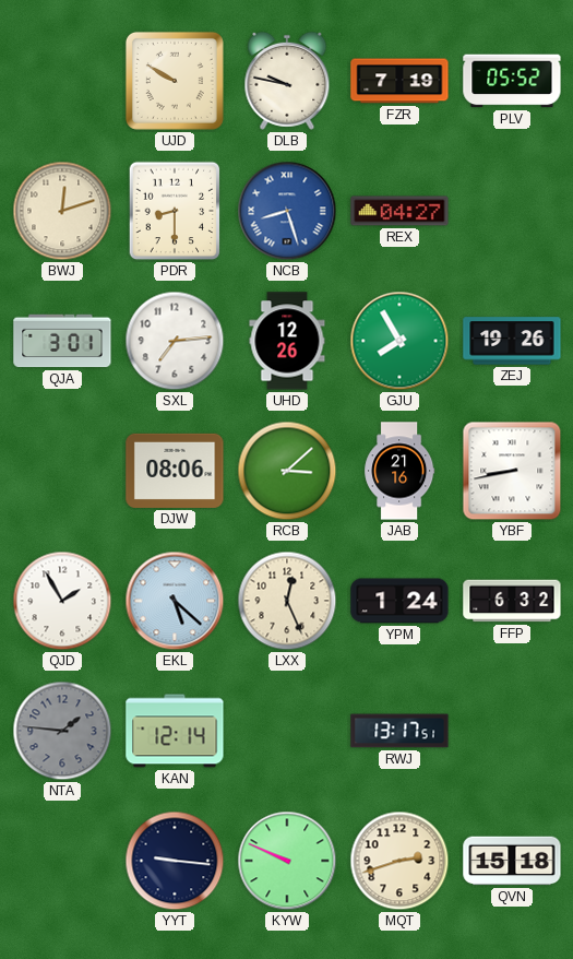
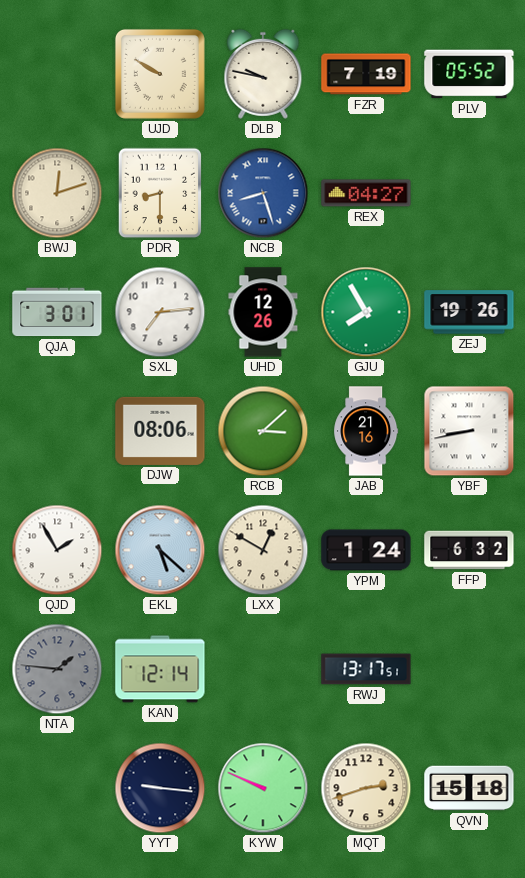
LXX: 12:26 -> 12:50
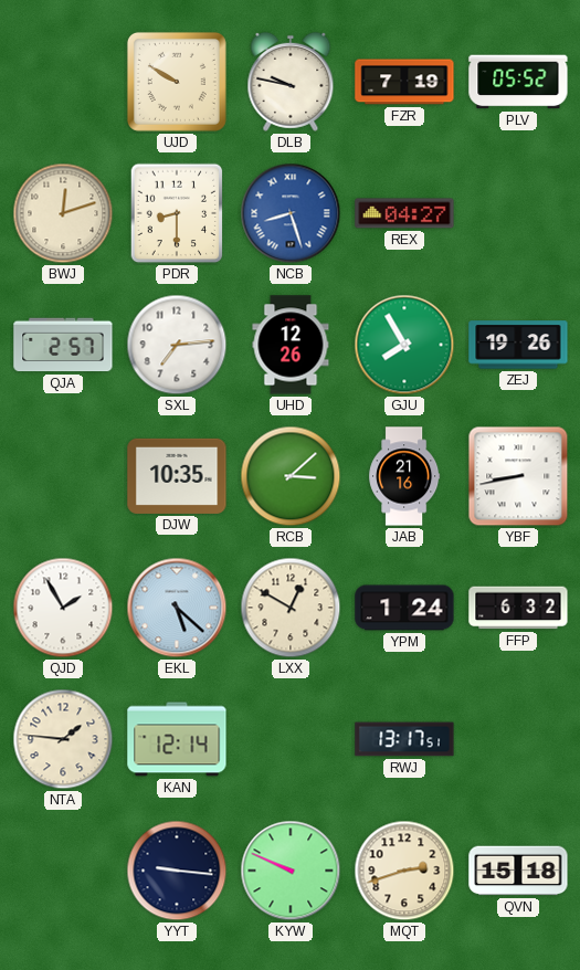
QJA: 3:01 -> 2:57
DJW: 08:06 -> 10:35
NTA dial: grey -> cream
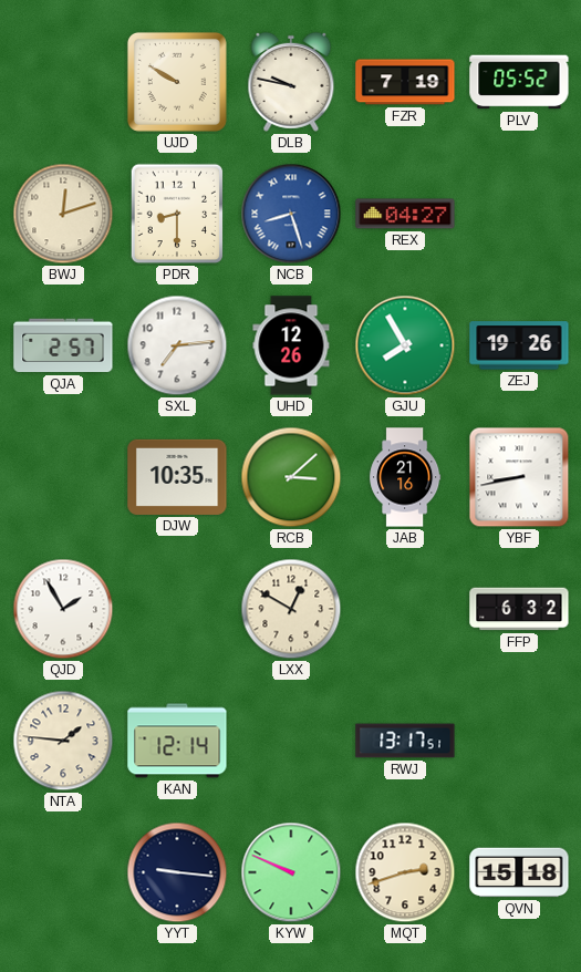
EKL: 5:22 -> none
YPM: 1:24 -> none
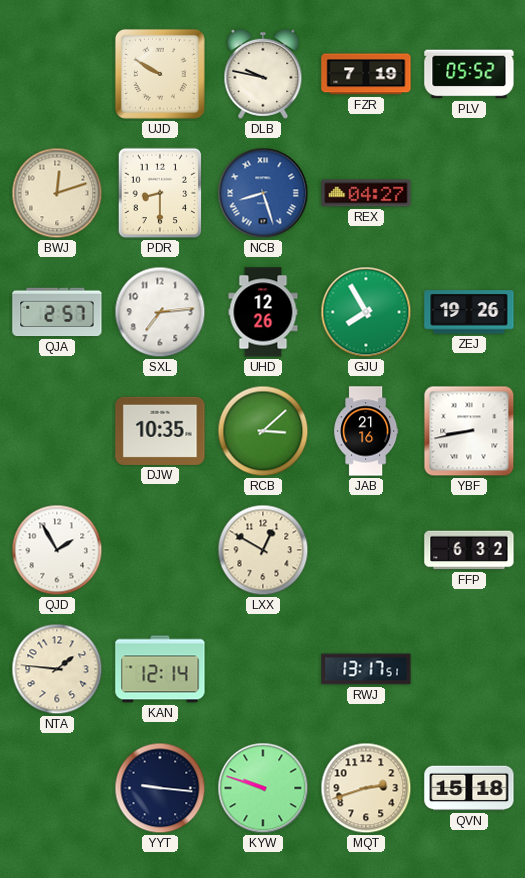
KYW: 9:49 -> 9:48
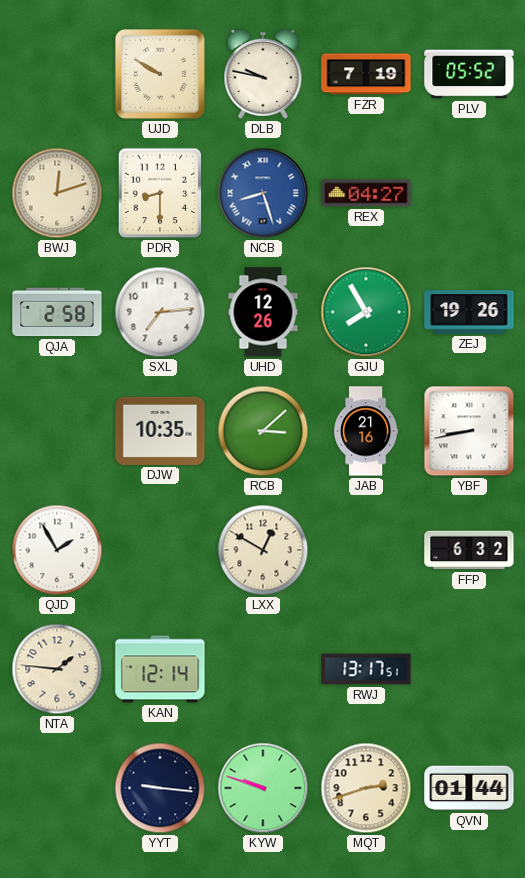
QJA: 2:57 -> 2:58
QVN: 15:18 -> 01:44
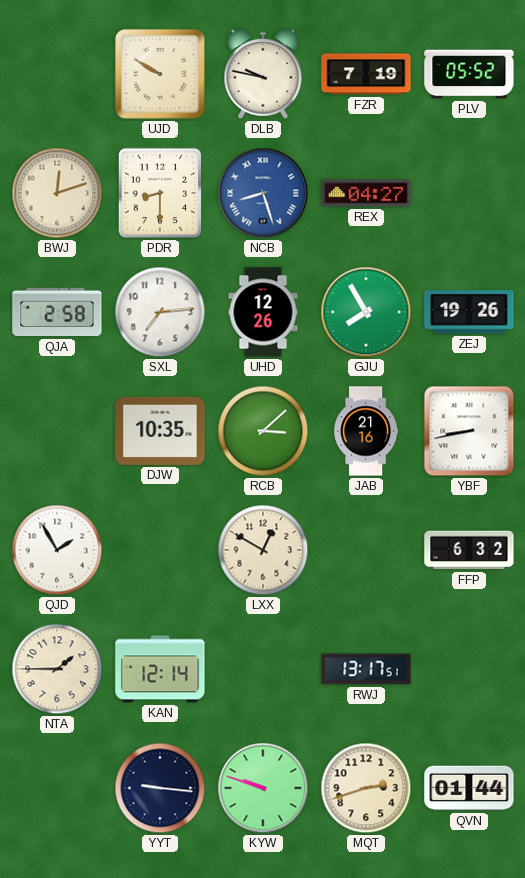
NTA: 1:46 -> 1:45
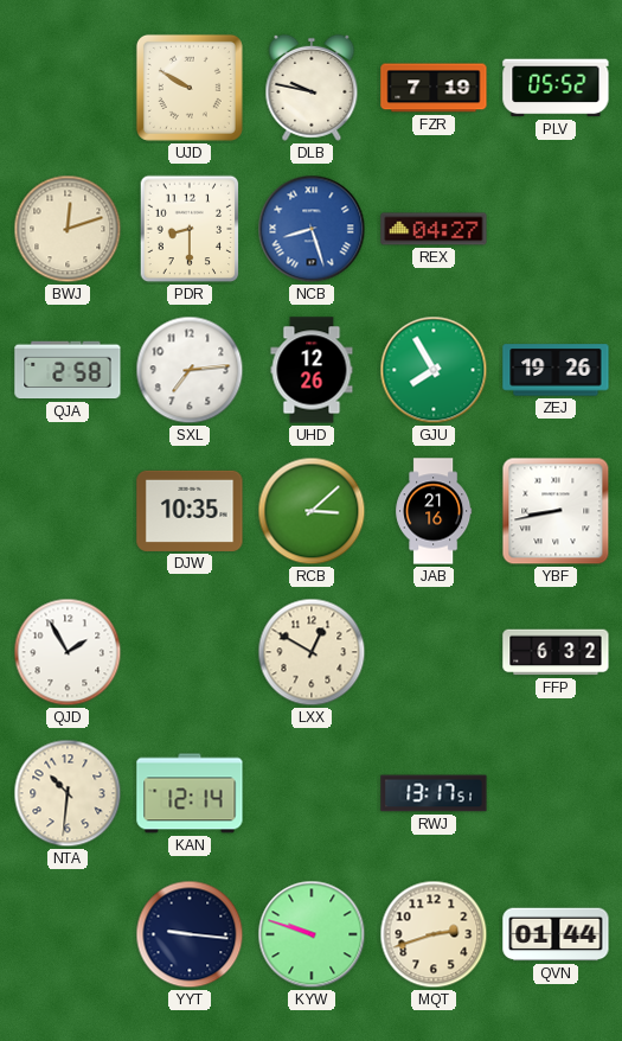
NTA: 1:45 -> 10:31
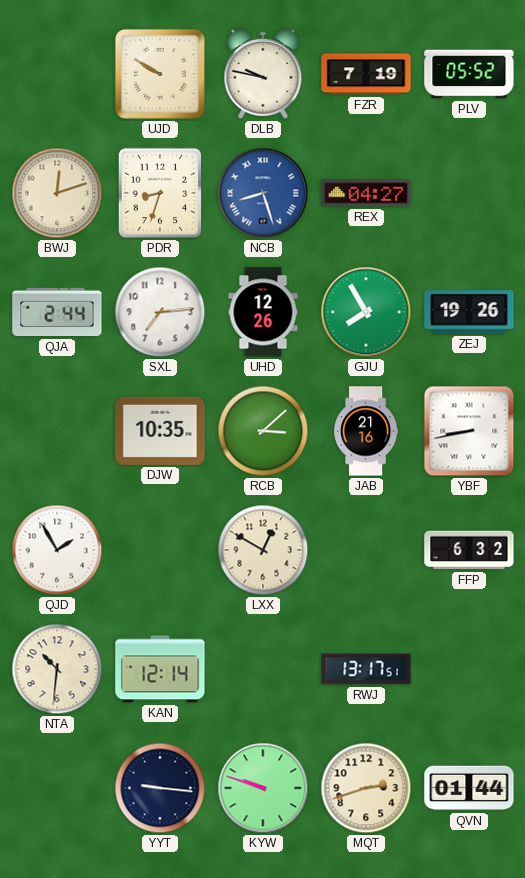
PDR: 8:30 -> 8:33
QJA: 2:58 -> 2:44
